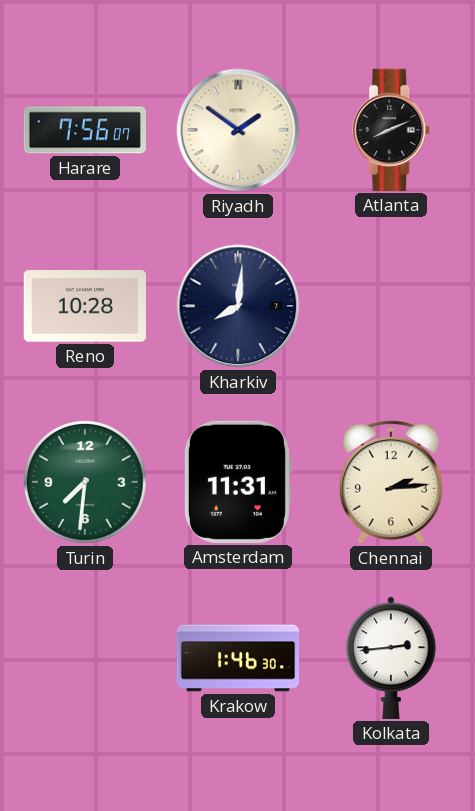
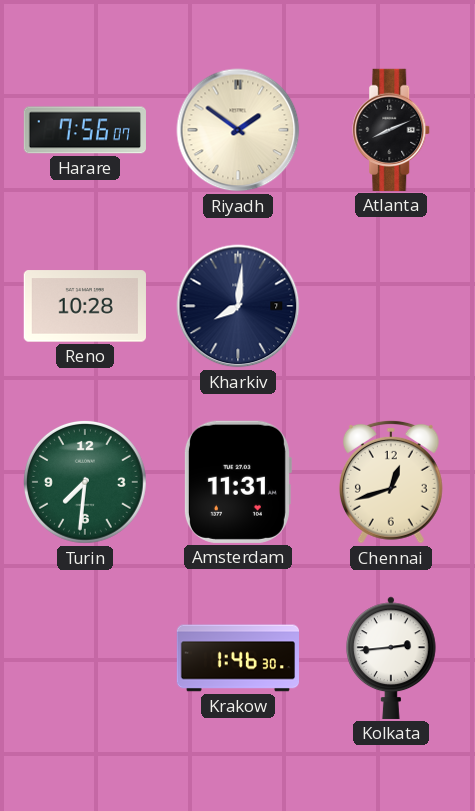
Chennai: 2:14 -> 12:42
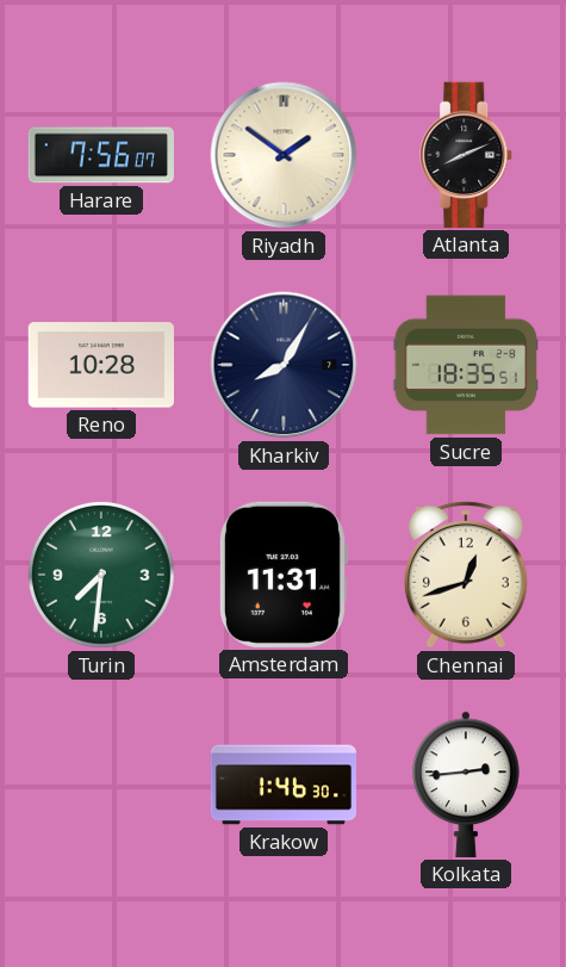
Kharkiv: 8:01 -> 8:05
Sucre: none -> 18:35
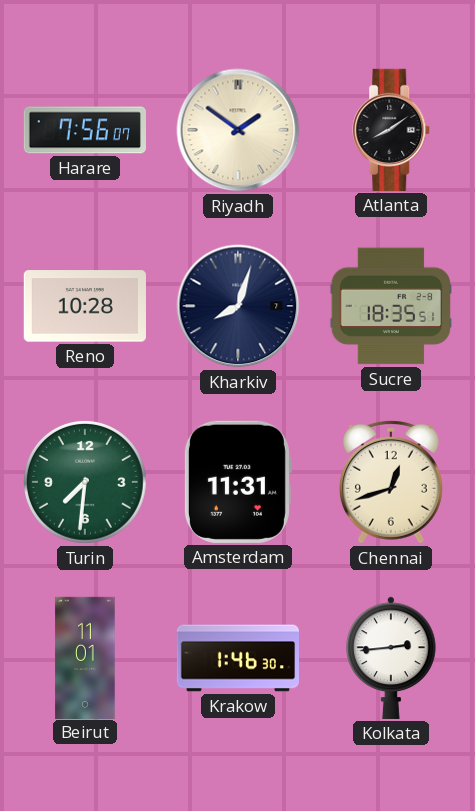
Atlanta: 8:11 -> 8:09
Kharkiv: 8:05 -> 8:03
Beirut: none -> 11:01
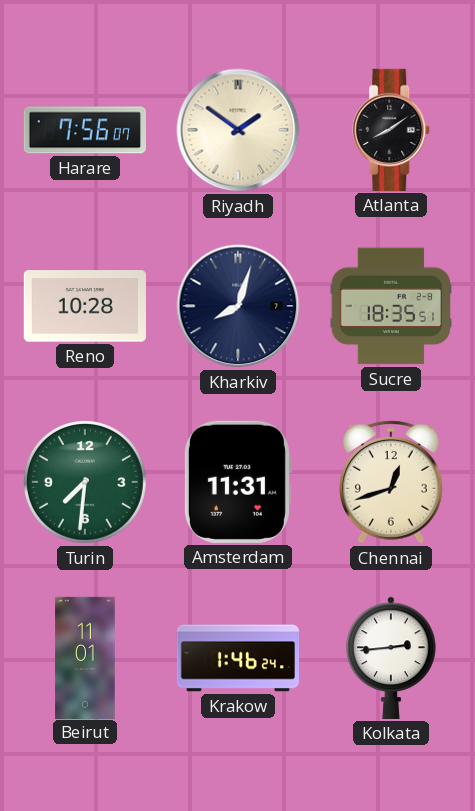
Krakow: 1:46:30 -> 1:46:24
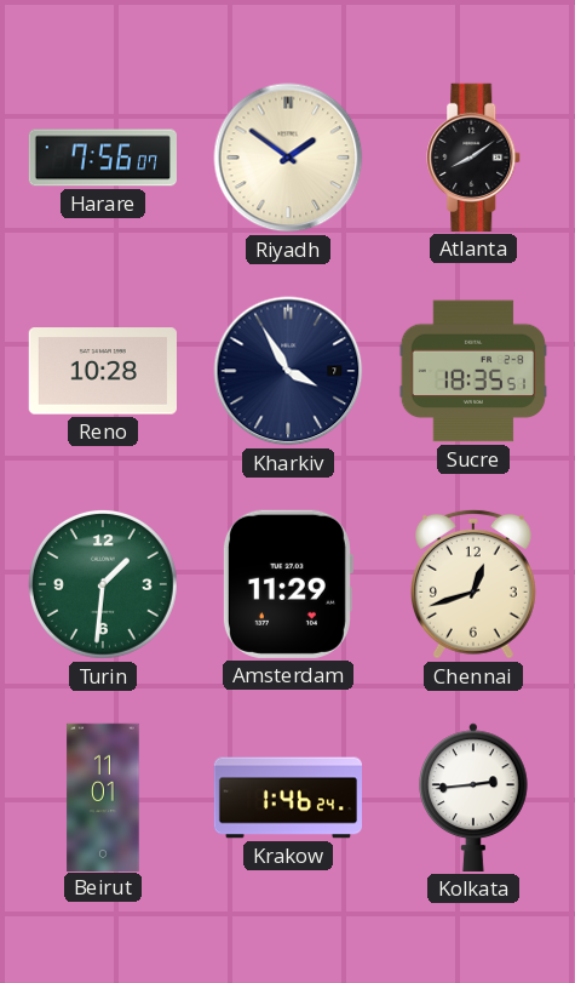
Kharkiv: 8:03 -> 3:55
Turin: 7:31 -> 1:31
Amsterdam: 11:31 -> 11:29
